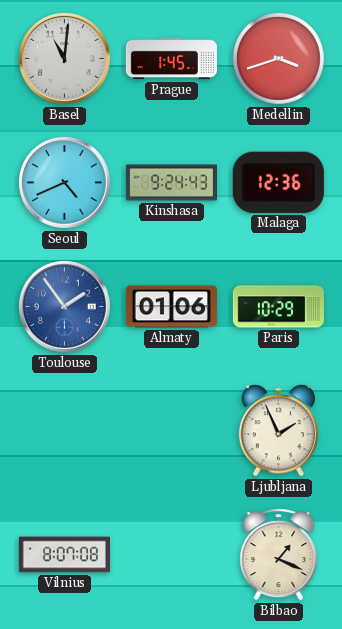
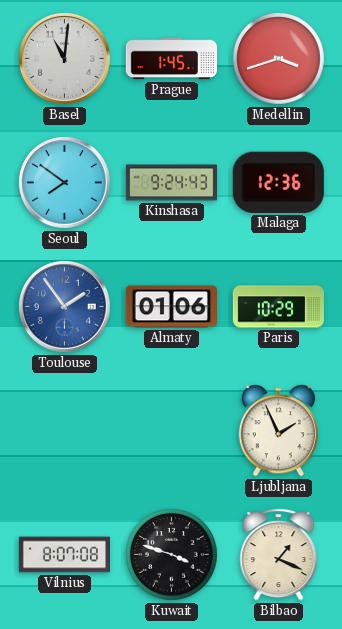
Seoul: 4:41 -> 7:51
Kuwait: none -> 3:48
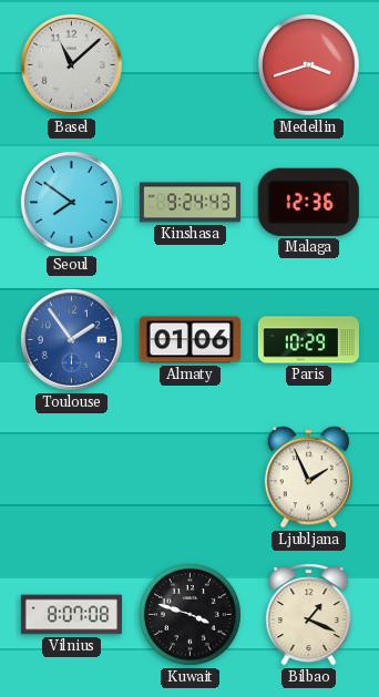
Basel: 11:01 -> 11:08
Prague: 1:45 -> none
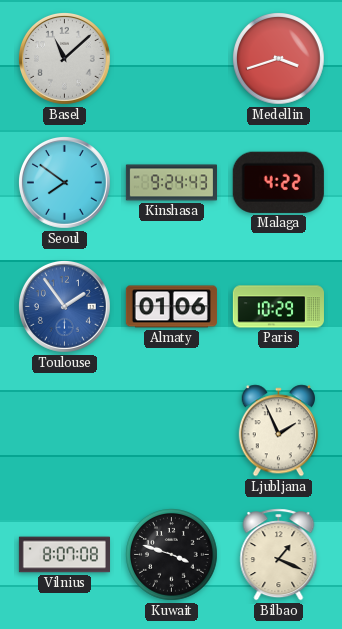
Malaga: 12:36 -> 4:22
